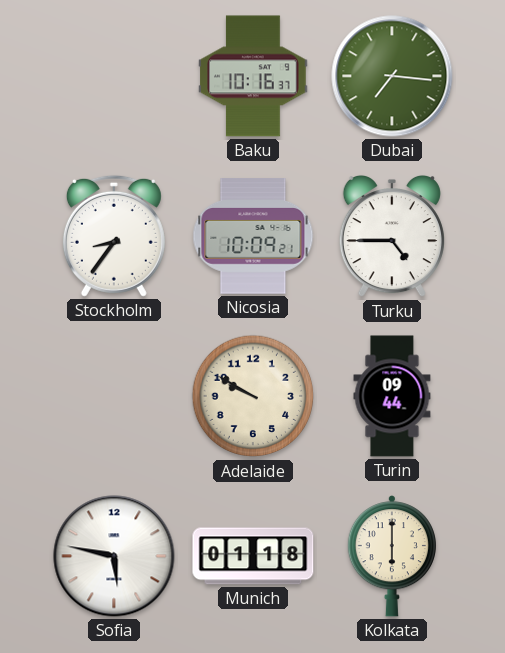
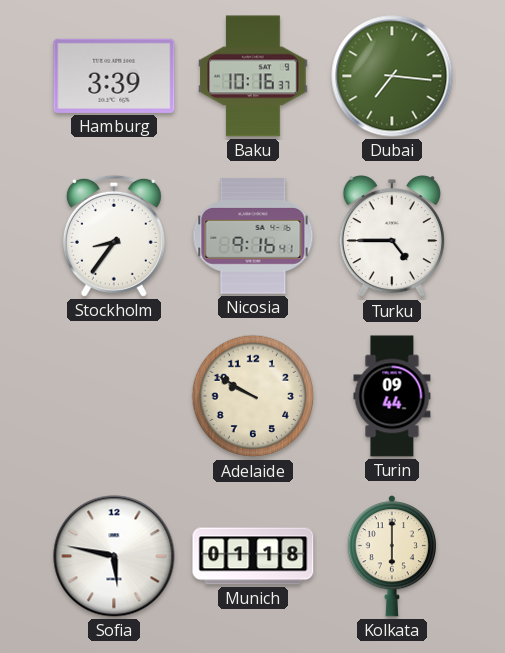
Hamburg: none -> 3:39
Nicosia: 10:09 -> 9:16
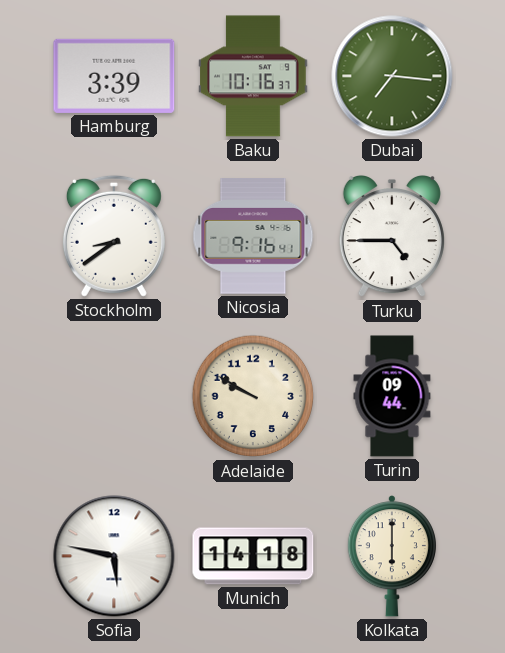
Stockholm: 8:36 -> 8:39
Munich: 01:18 -> 14:18
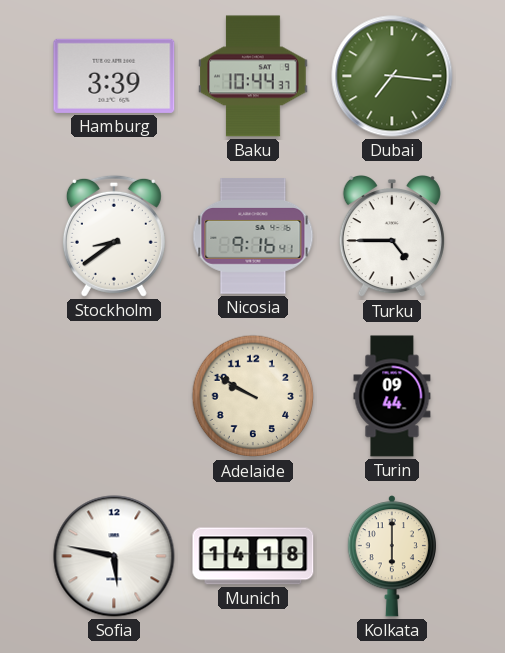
Baku: 10:16 -> 10:44
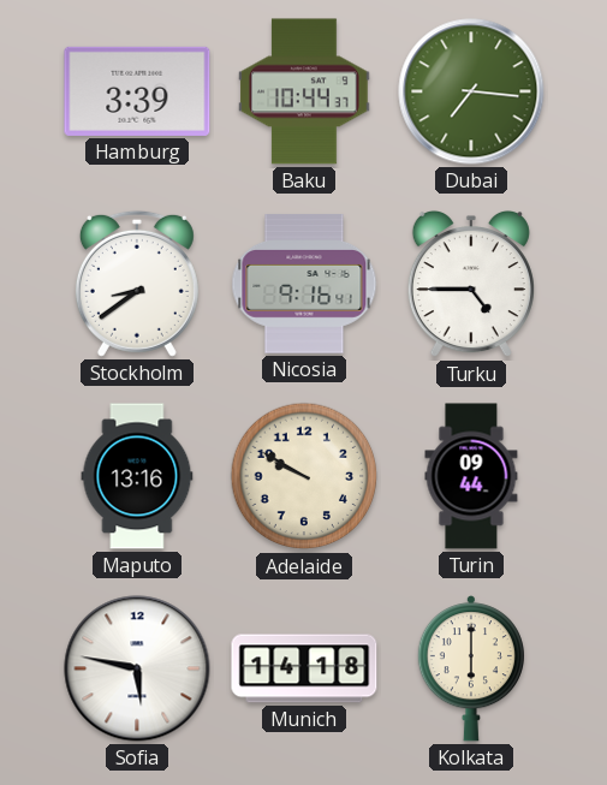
Maputo: none -> 13:16
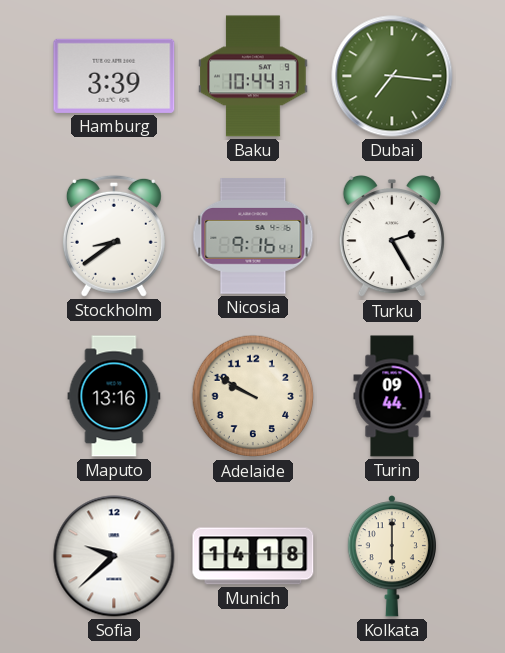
Turku: 4:45 -> 2:25
Sofia: 5:47 -> 9:38
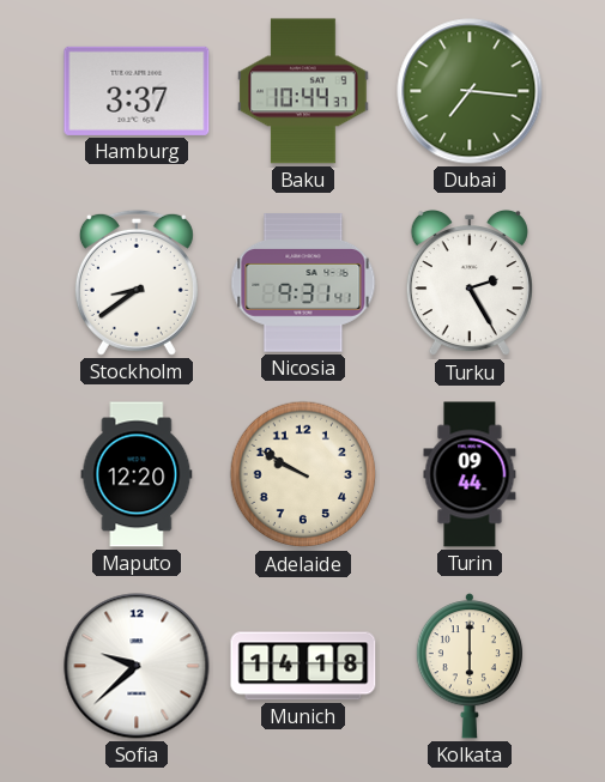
Hamburg: 3:39 -> 3:37
Nicosia: 9:16 -> 9:31
Maputo: 13:16 -> 12:20
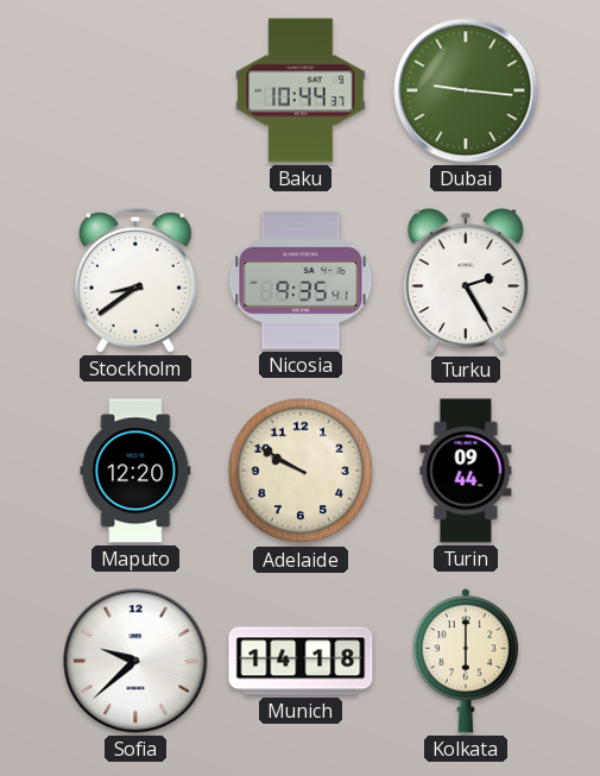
Hamburg: 3:37 -> none
Dubai: 7:16 -> 9:16
Nicosia: 9:31 -> 9:35
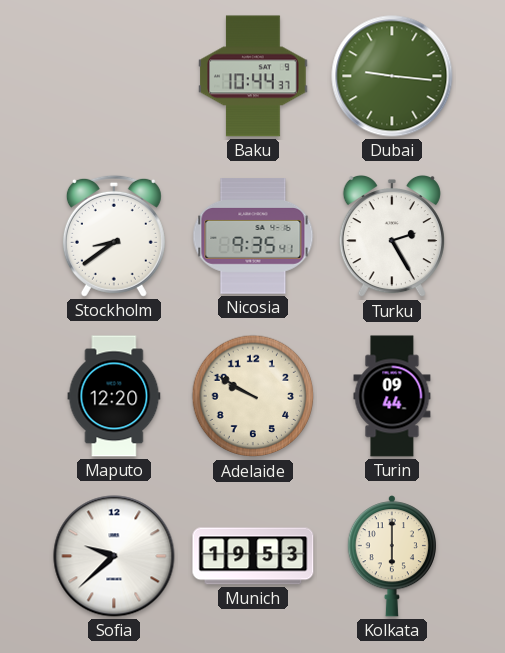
Munich: 14:18 -> 19:53
